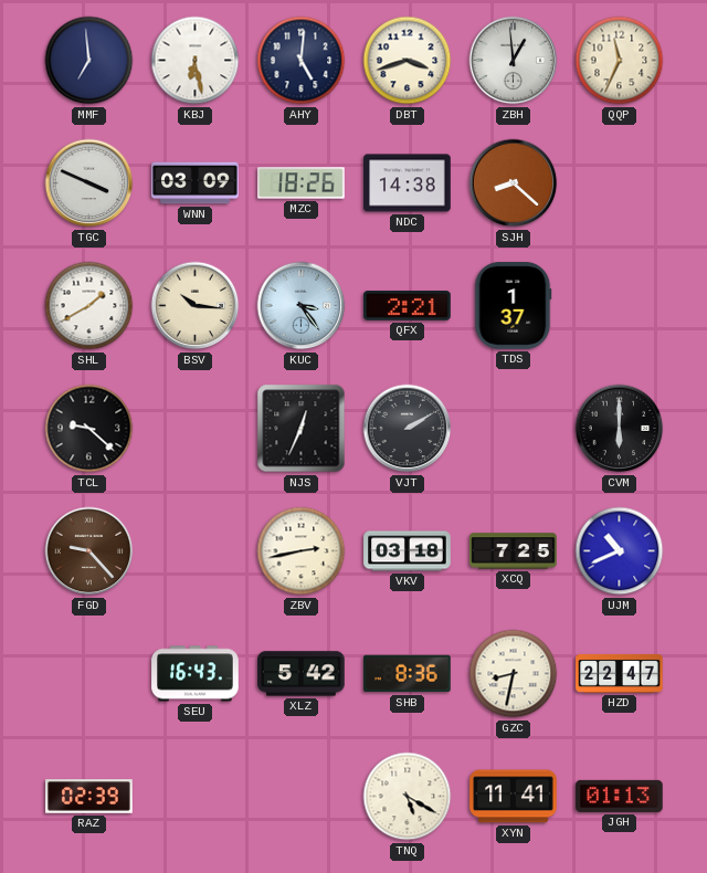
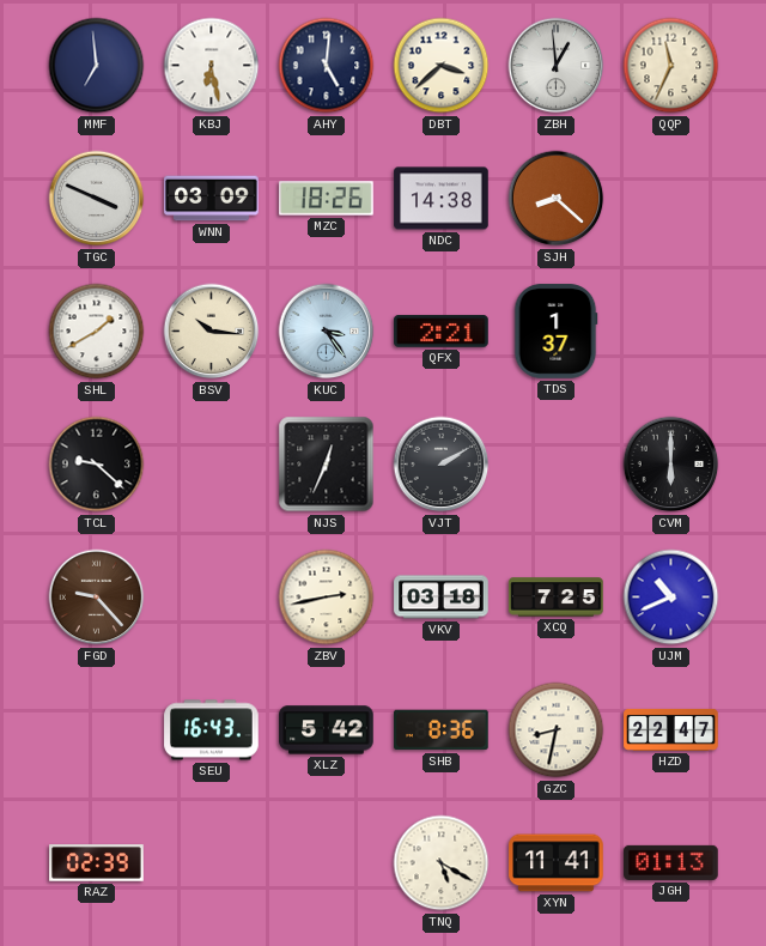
DBT: 3:42 -> 3:38
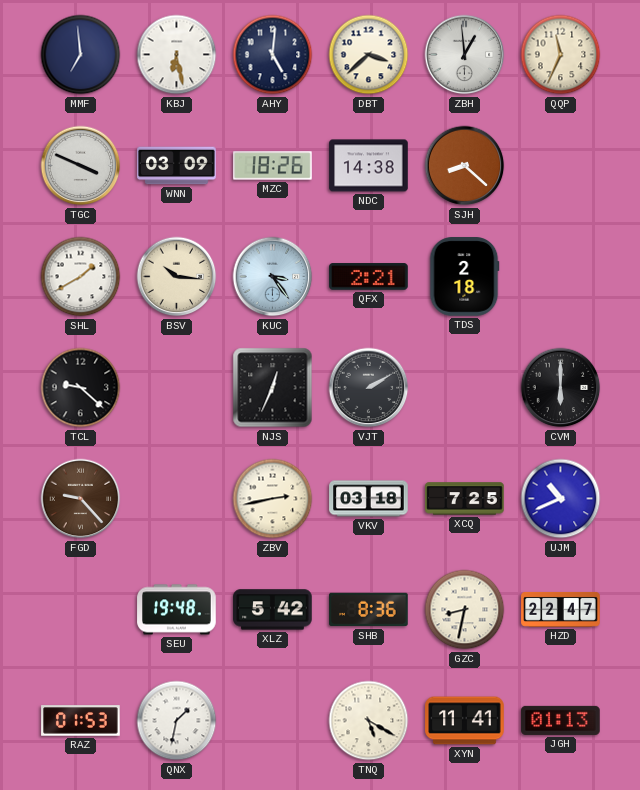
TDS: 1:37 -> 2:18
SEU: 16:43 -> 19:48
RAZ: 02:39 -> 01:53
QNX: none -> 1:32
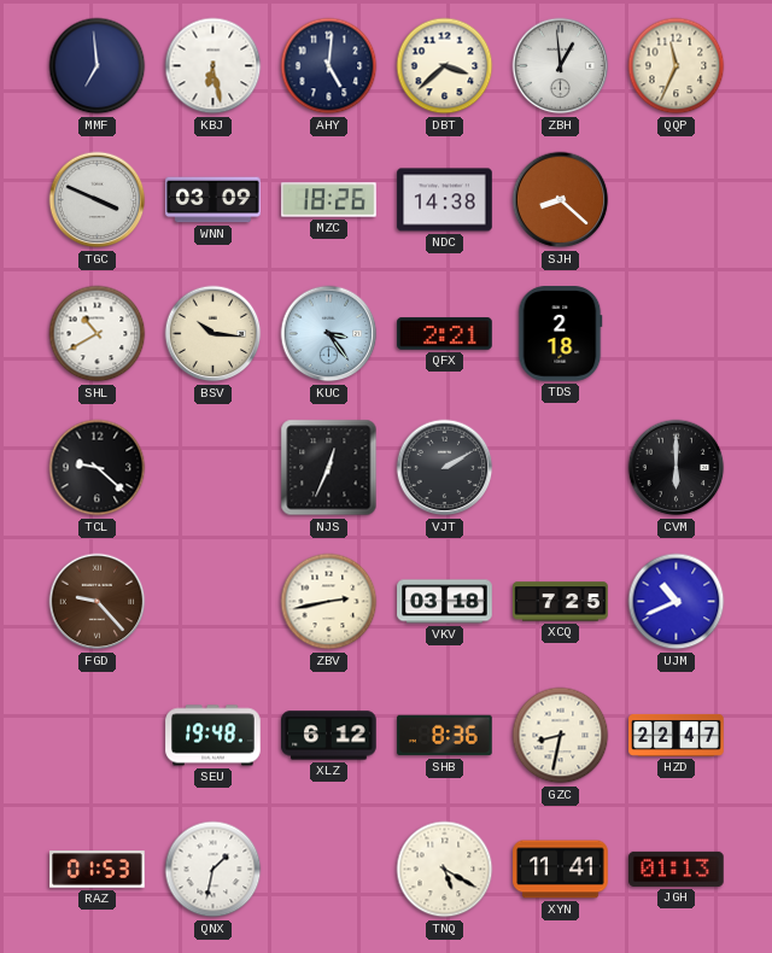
SHL: 1:40 -> 10:40
XLZ: 5:42 -> 6:12
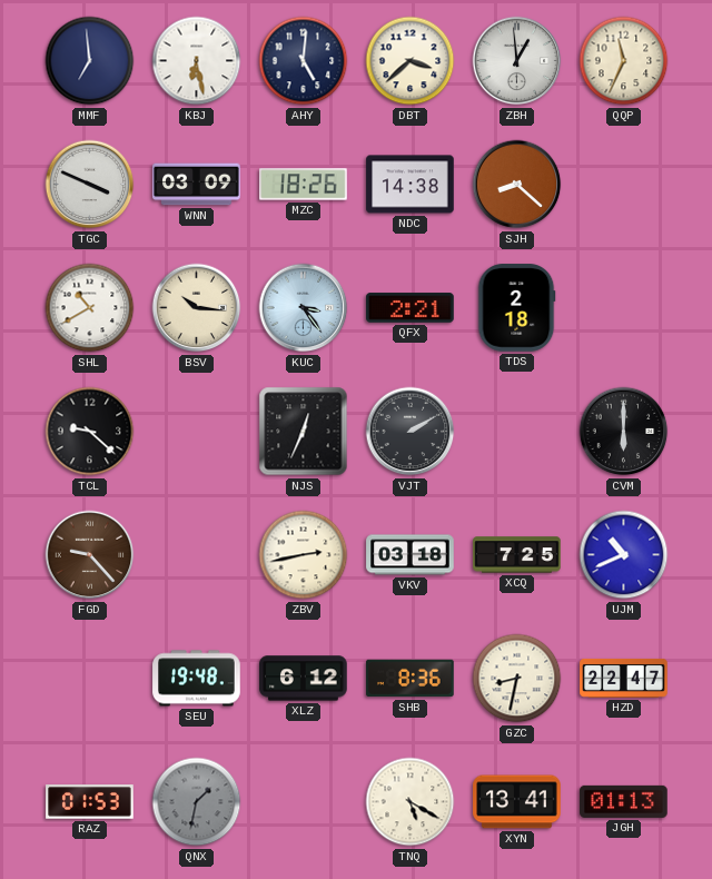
QNX dial: white -> grey
XYN: 11:41 -> 13:41
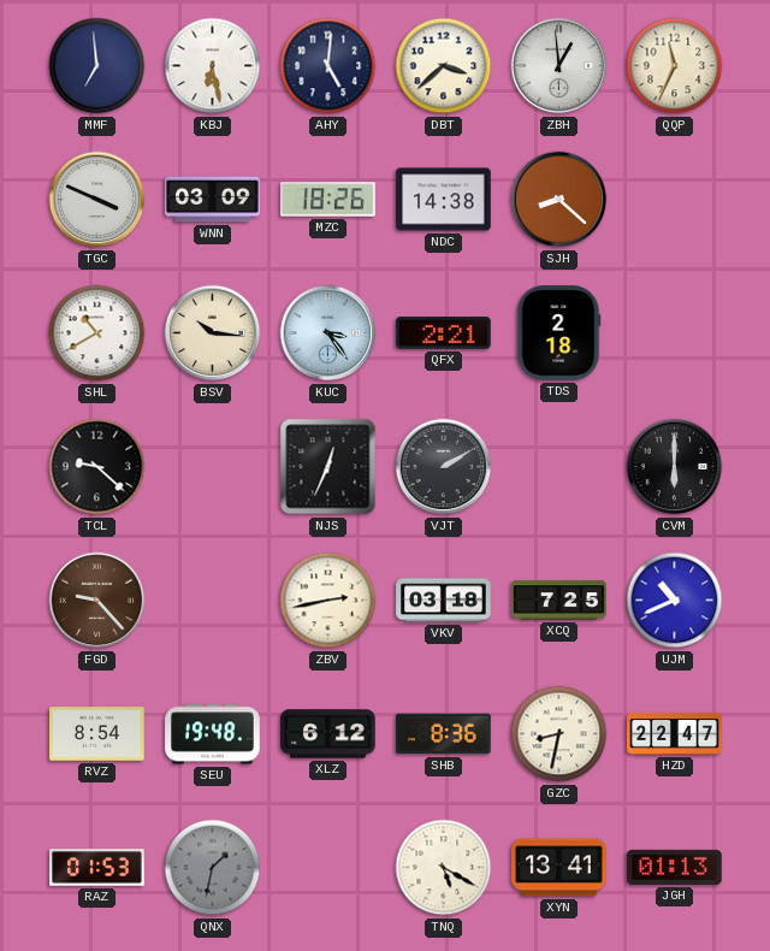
RVZ: none -> 8:54
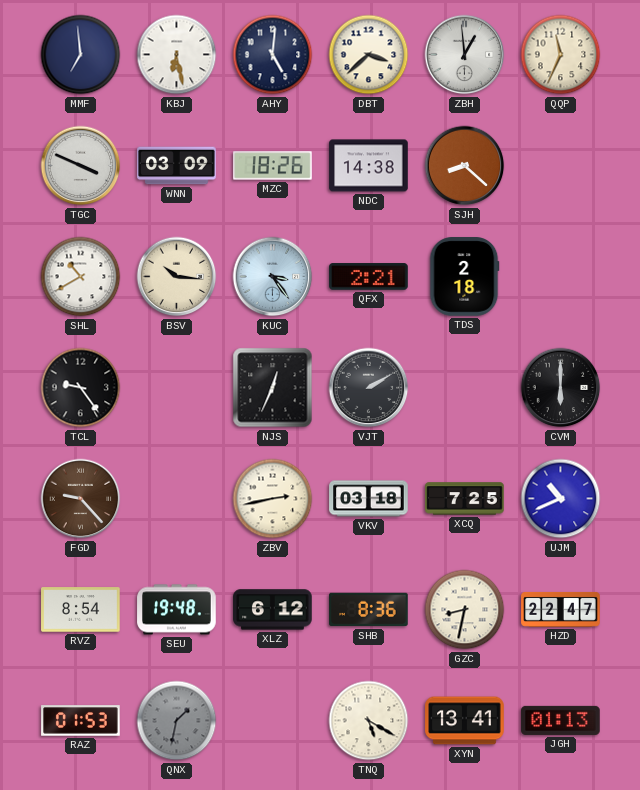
TCL: 9:22 -> 9:24
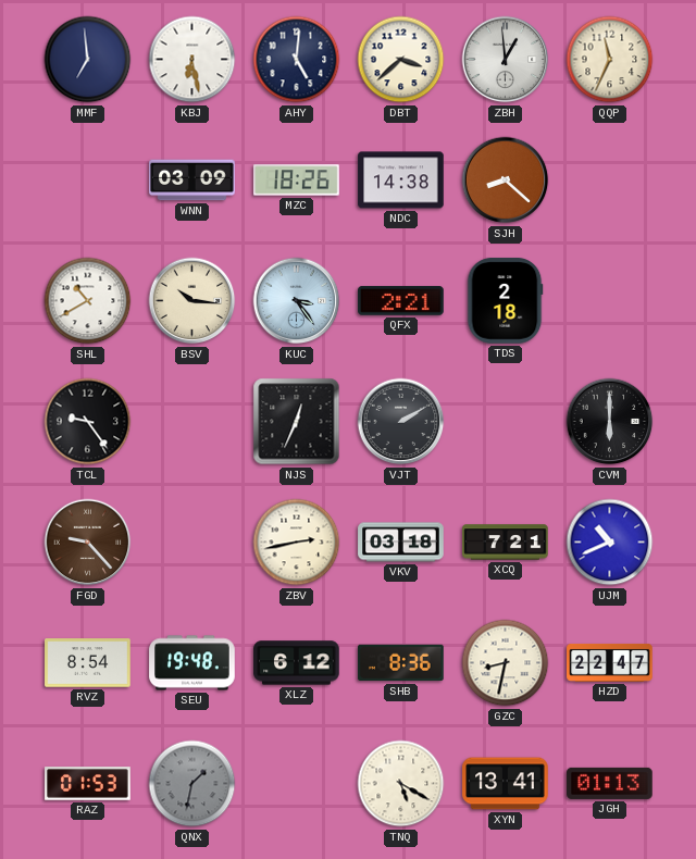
TGC: 3:49 -> none
XCQ: 7:25 -> 7:21
